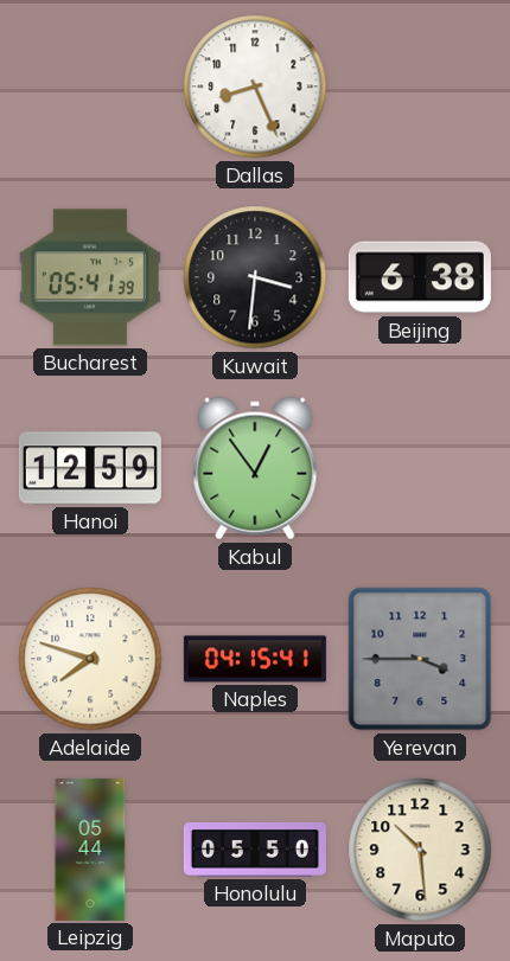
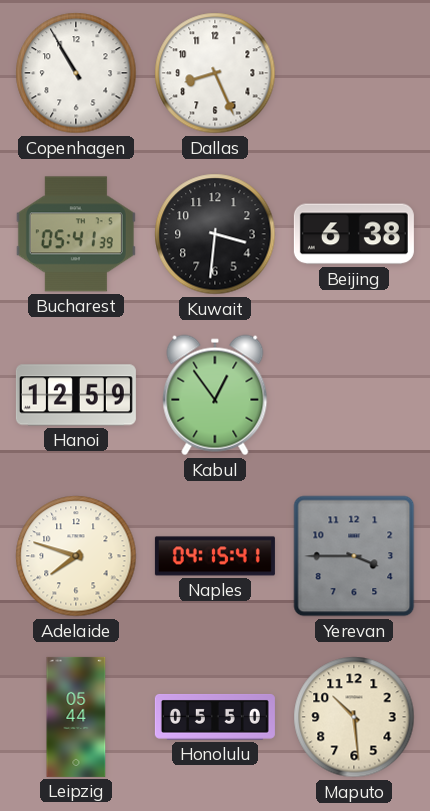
Copenhagen: none -> 10:55
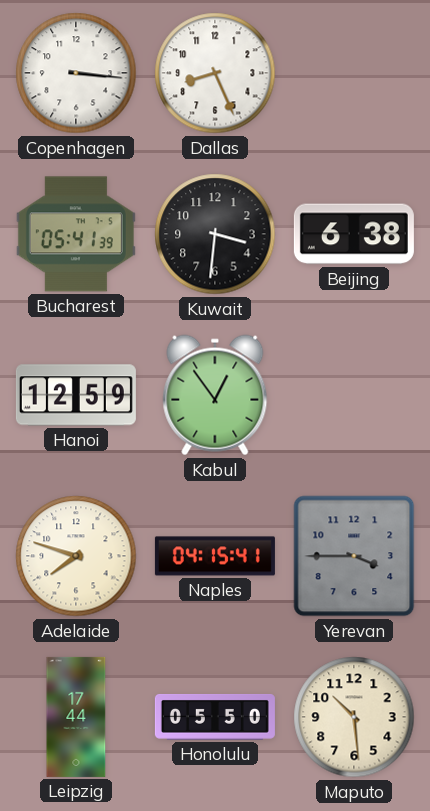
Copenhagen: 10:55 -> 3:16
Leipzig: 05:44 -> 17:44
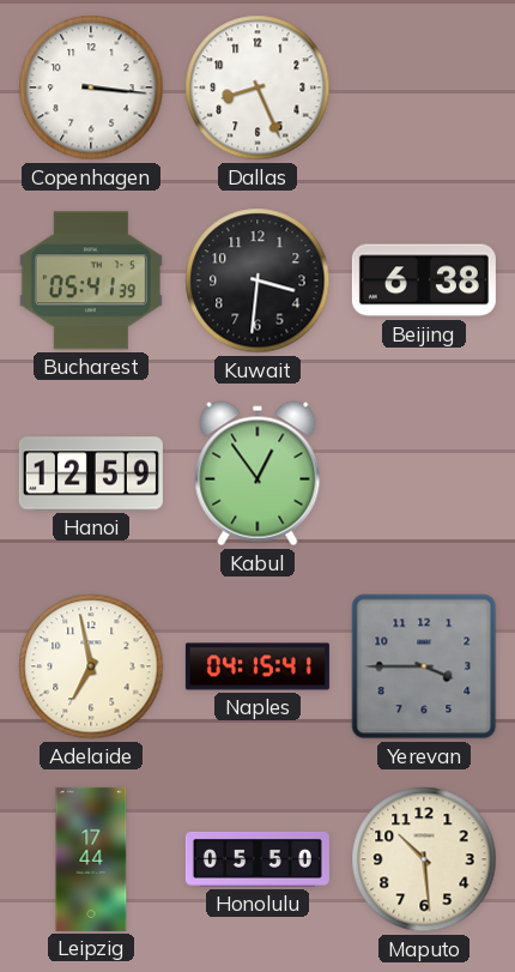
Adelaide: 7:48 -> 6:58
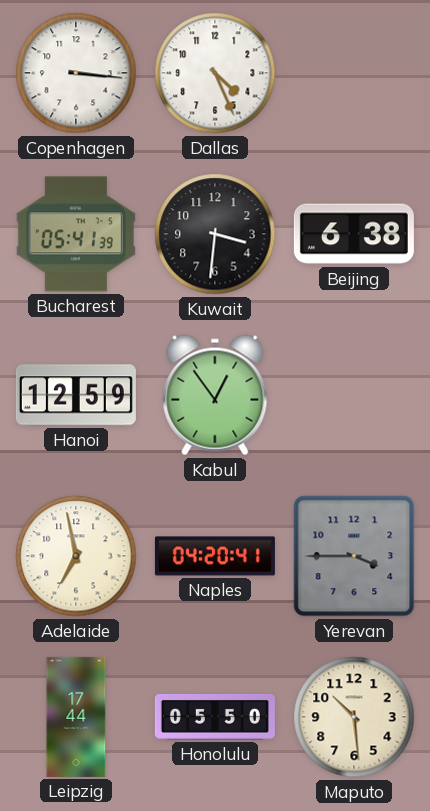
Dallas: 8:26 -> 4:26
Naples: 04:15 -> 04:20
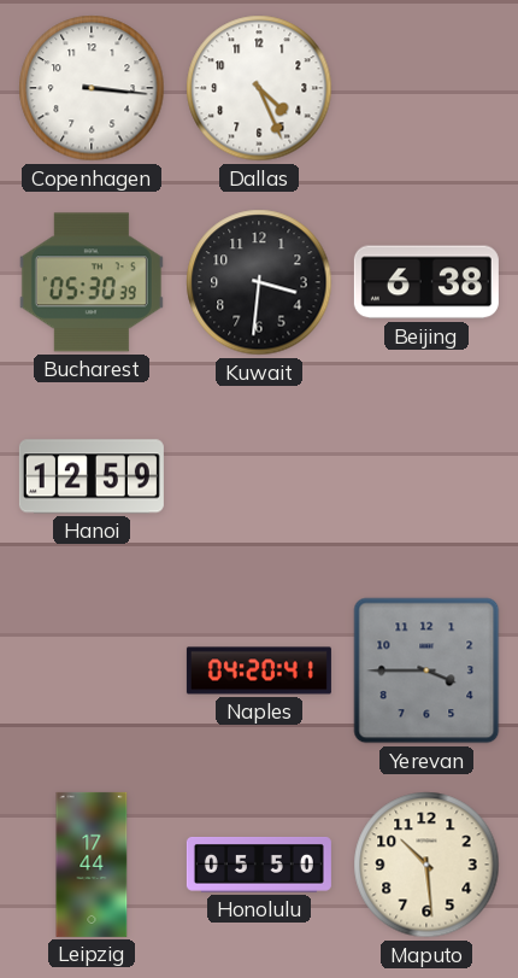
Bucharest: 05:41 -> 05:30
Kabul: 12:54 -> none
Adelaide: 6:58 -> none
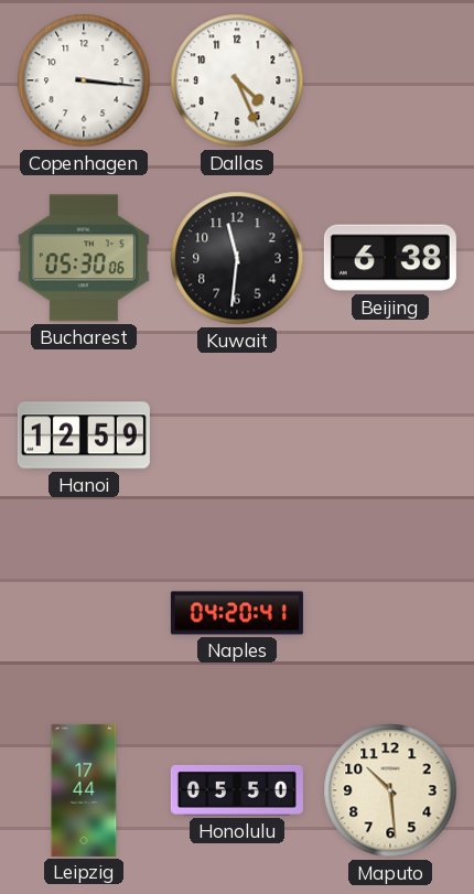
Bucharest: 05:30:39 -> 05:30:06
Kuwait: 3:31 -> 11:31
Yerevan: 3:45 -> none
